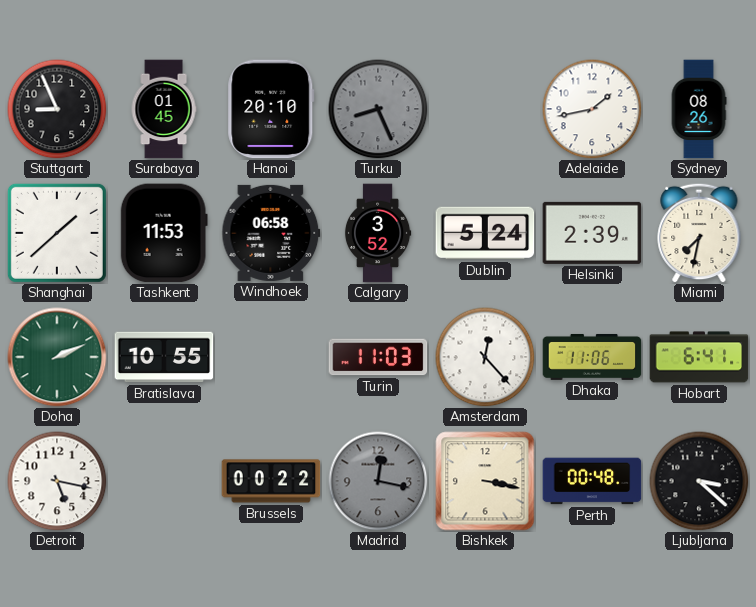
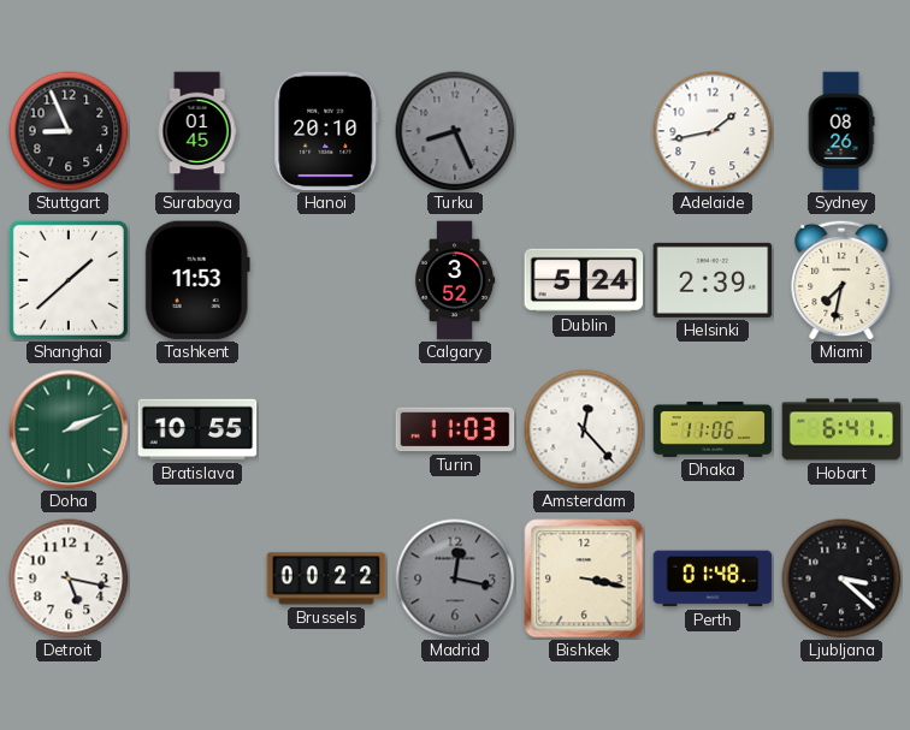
Windhoek: 06:58 -> none
Perth: 00:48 -> 01:48
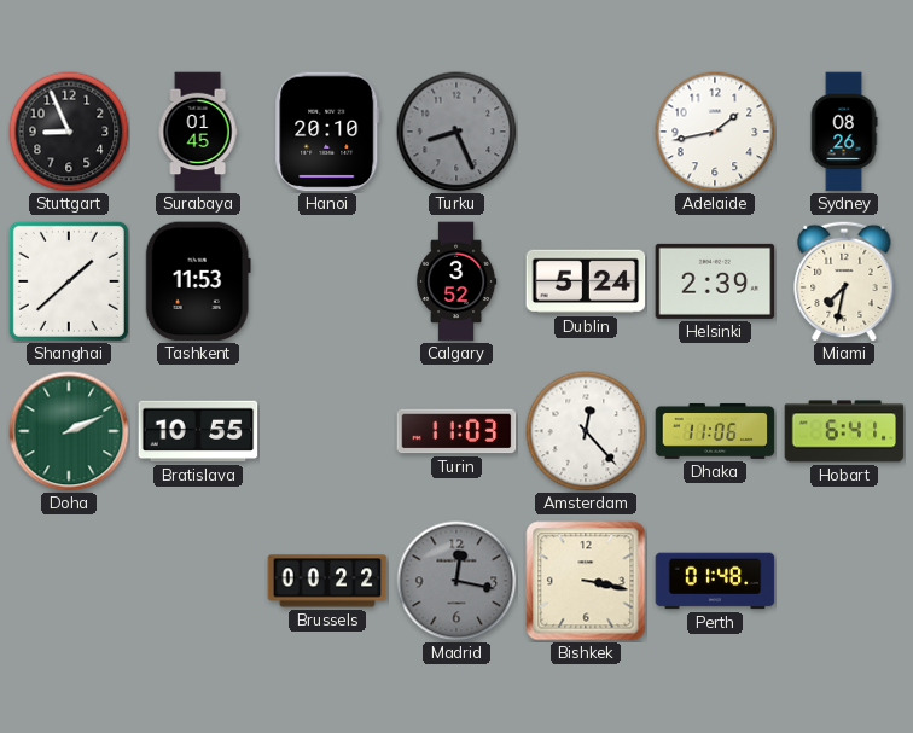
Detroit: 5:17 -> none
Ljubljana: 3:22 -> none
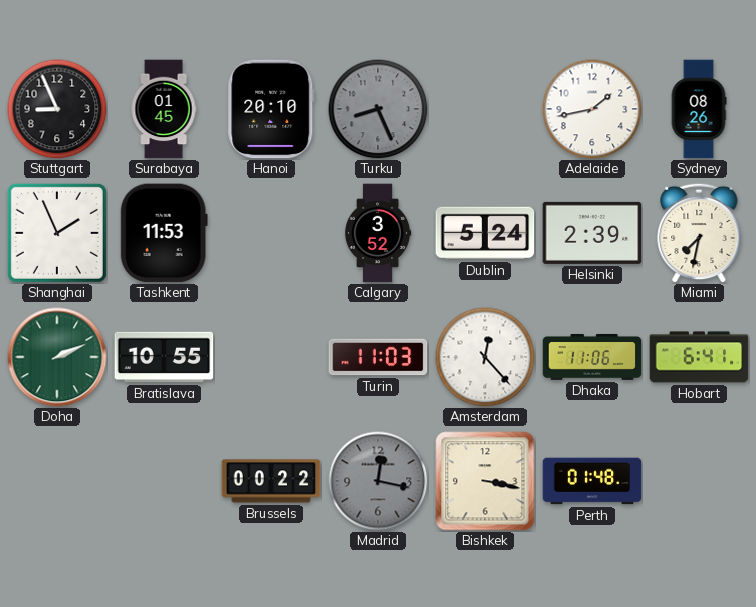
Shanghai: 1:38 -> 1:56
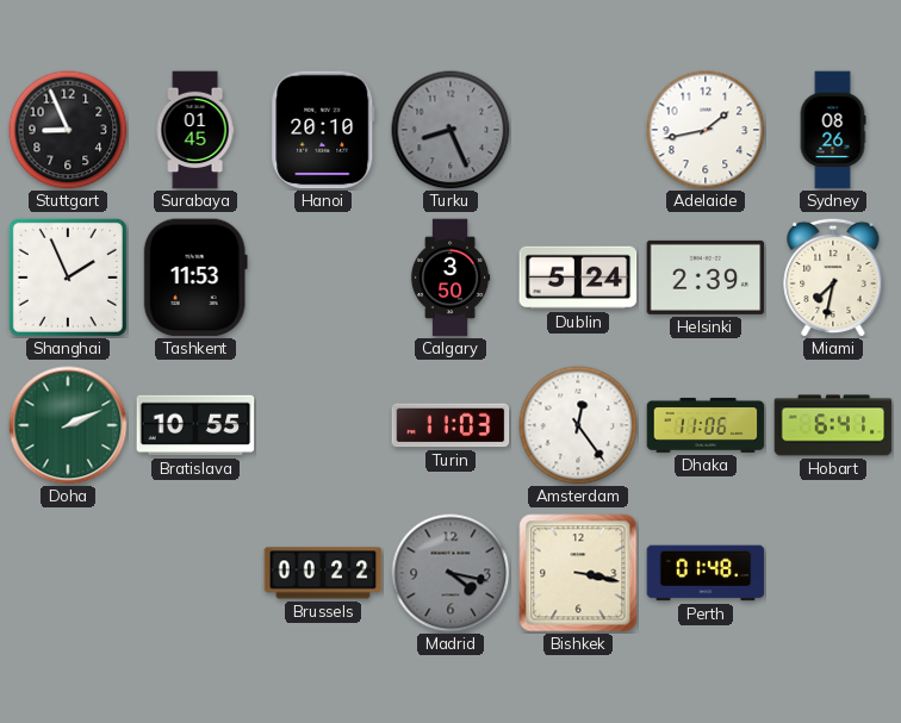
Calgary: 3:52 -> 3:50
Amsterdam: 12:23 -> 12:24
Madrid: 12:17 -> 4:17
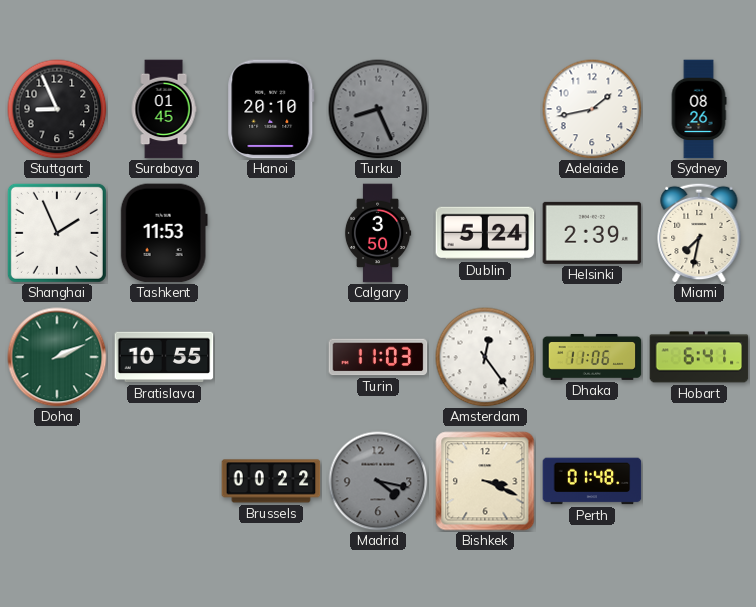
Bishkek: 3:17 -> 3:19
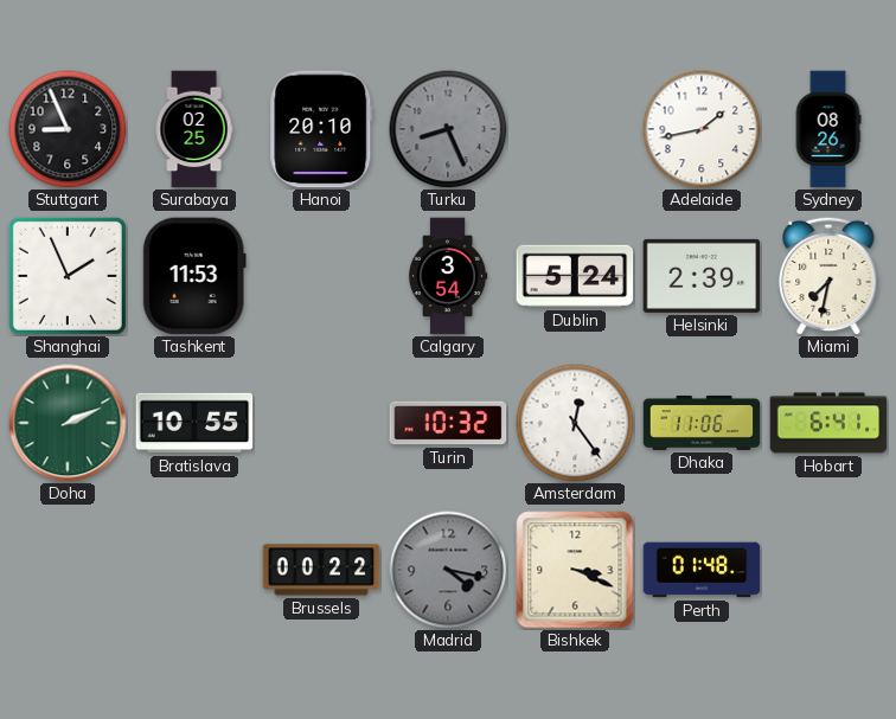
Surabaya: 01:45 -> 02:25
Calgary: 3:50 -> 3:54
Turin: 11:03 -> 10:32
